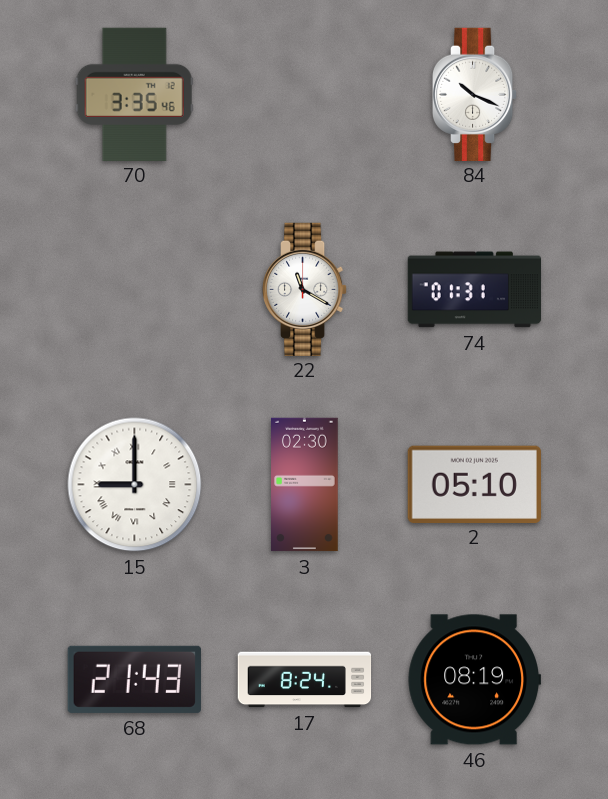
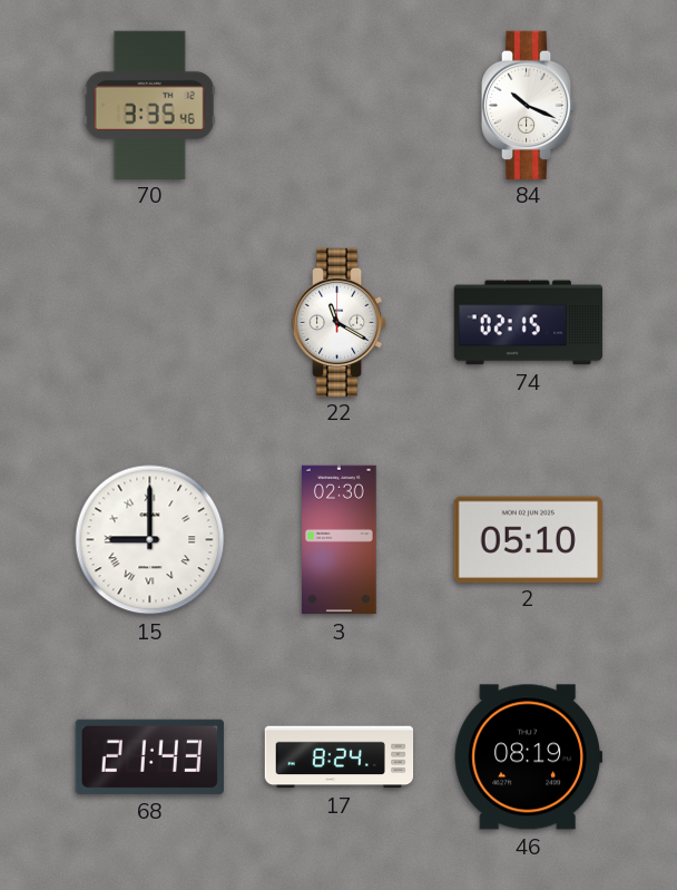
74: 01:31 -> 02:15
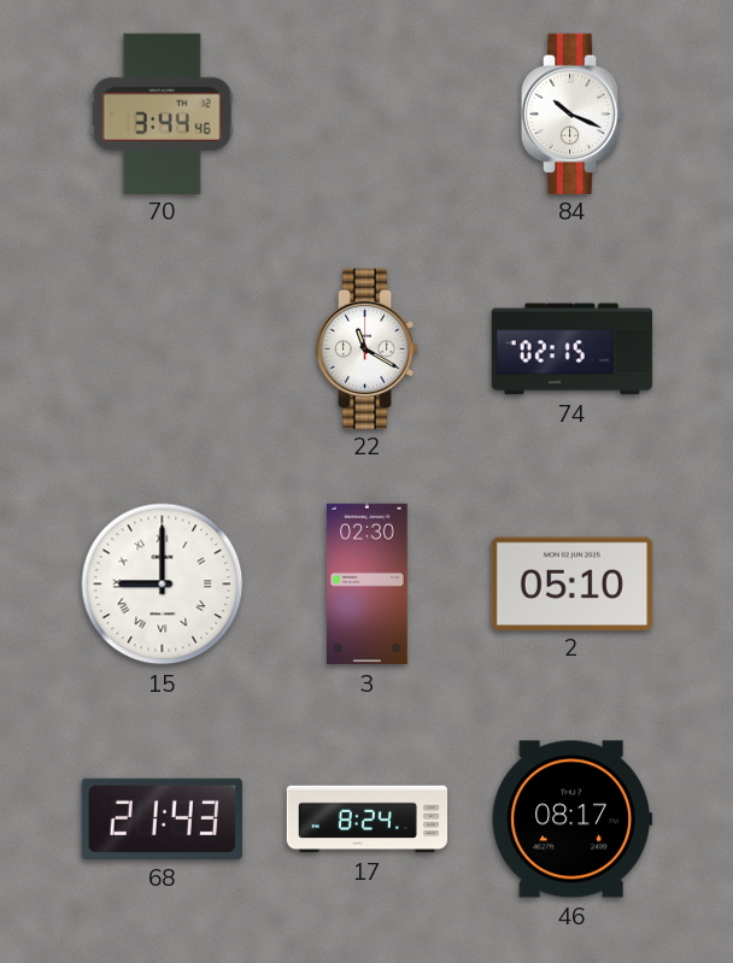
70: 3:35 -> 3:44
46: 08:19 -> 08:17
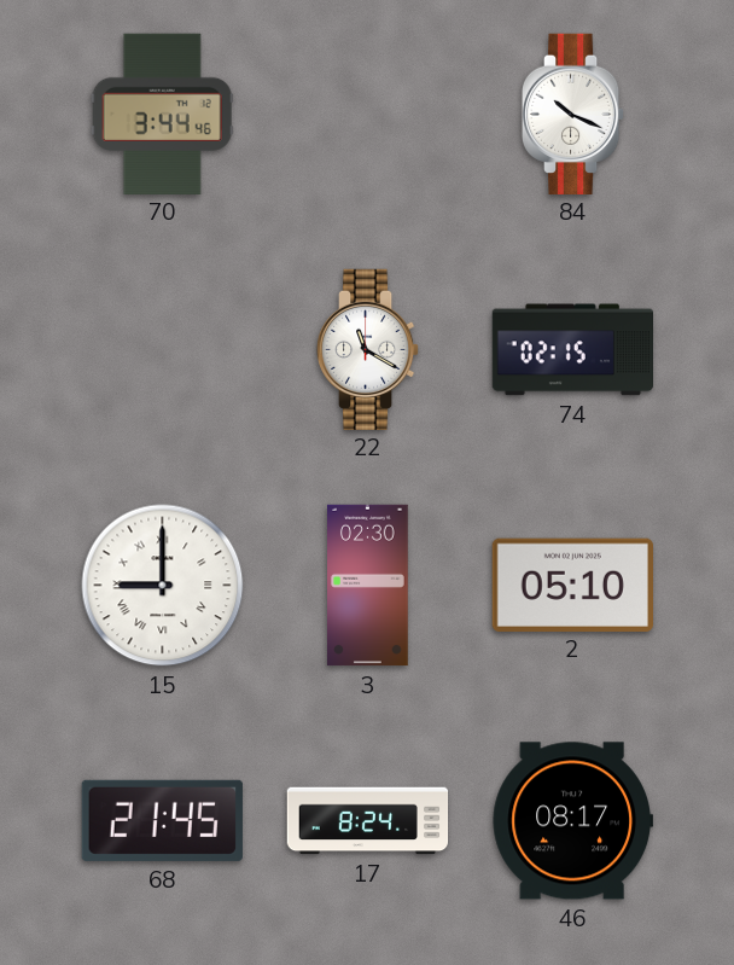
68: 21:43 -> 21:45
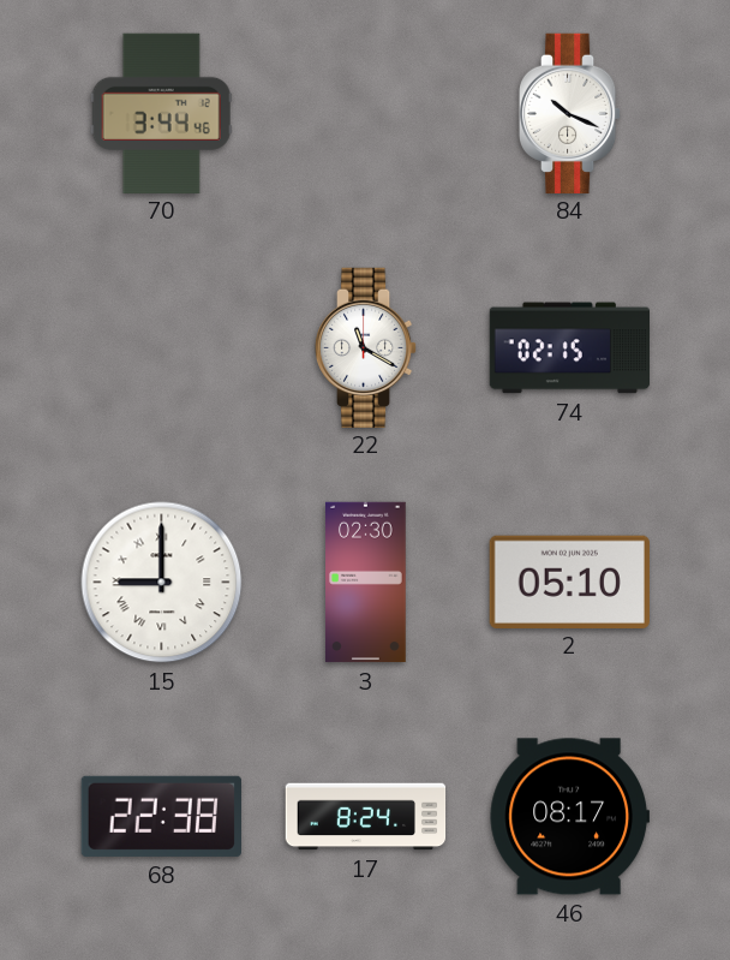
68: 21:45 -> 22:38
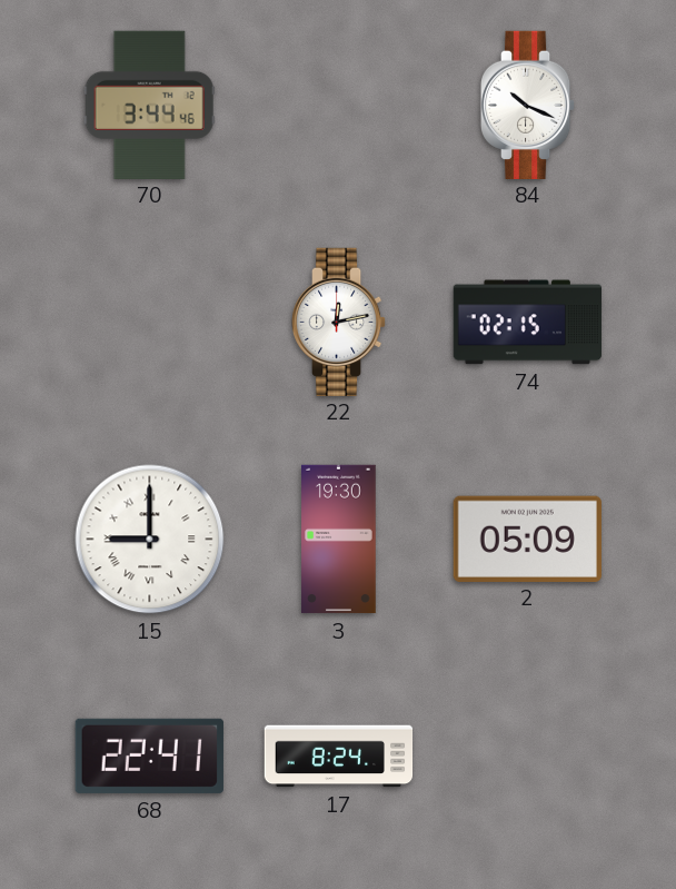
22: 11:20 -> 12:13
3: 02:30 -> 19:30
2: 05:10 -> 05:09
68: 22:38 -> 22:41
46: 08:17 -> none
